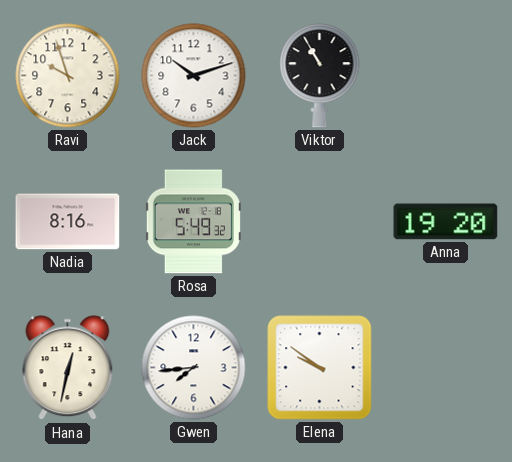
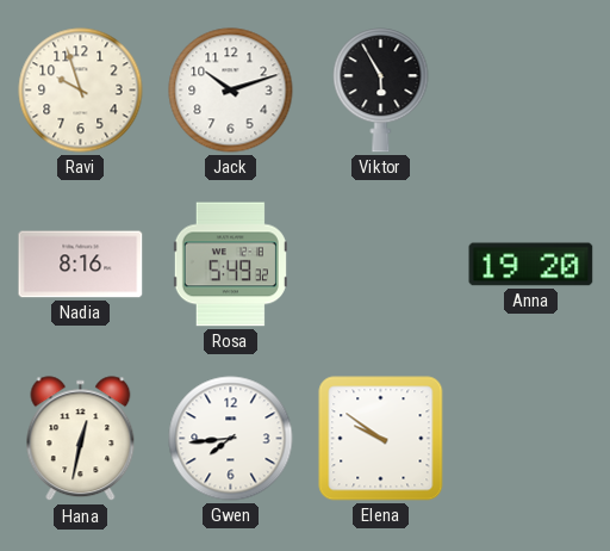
Viktor: 10:55 -> 5:55
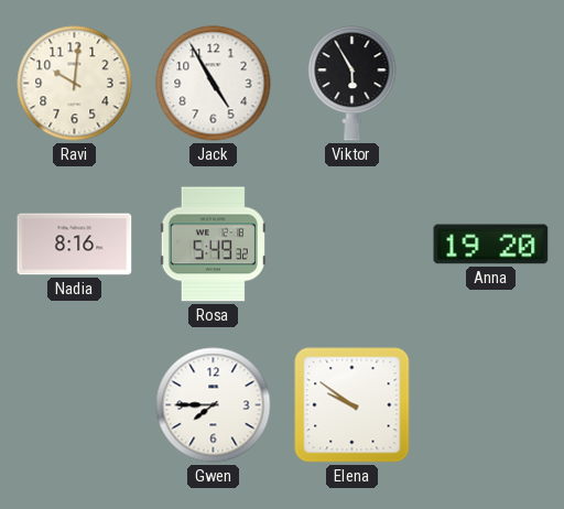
Ravi: 9:57 -> 10:01
Jack: 10:12 -> 4:55
Hana: 12:32 -> none
Gwen: 7:44 -> 7:45
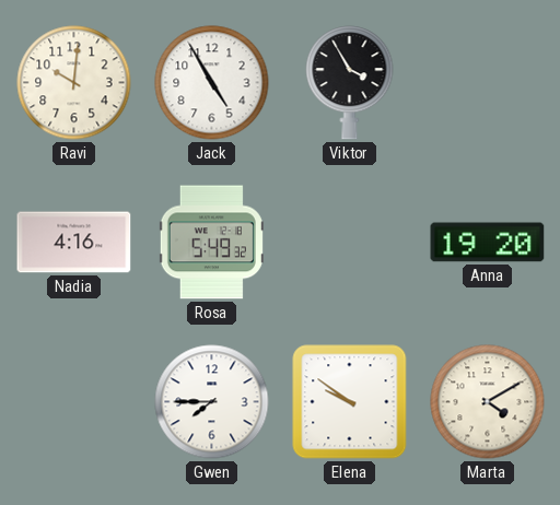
Viktor: 5:55 -> 3:55
Nadia: 8:16 -> 4:16
Marta: none -> 4:10
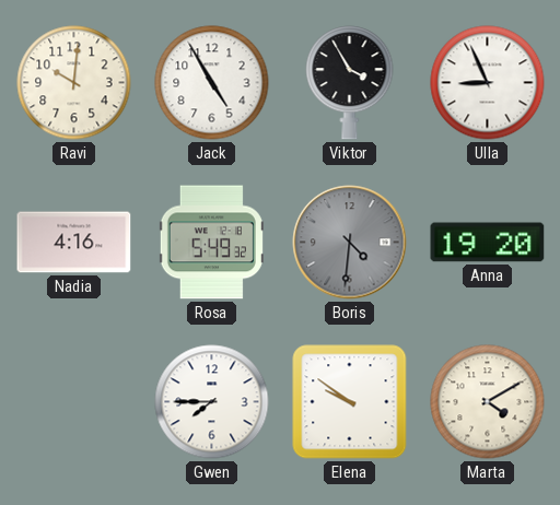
Ulla: none -> 8:56
Boris: none -> 4:31
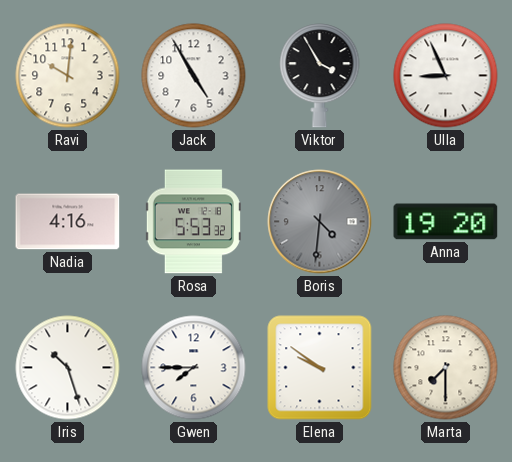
Rosa: 5:49 -> 5:53
Iris: none -> 10:27
Marta: 4:10 -> 7:30
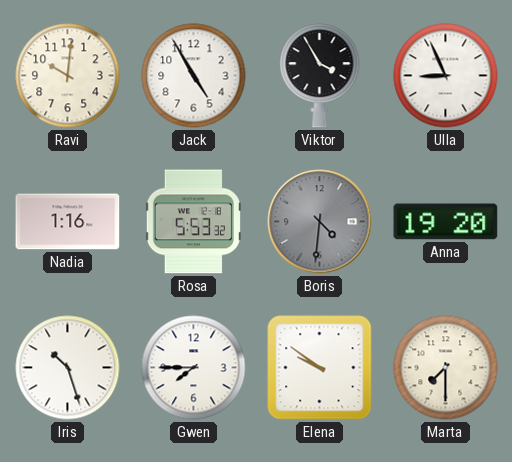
Nadia: 4:16 -> 1:16
